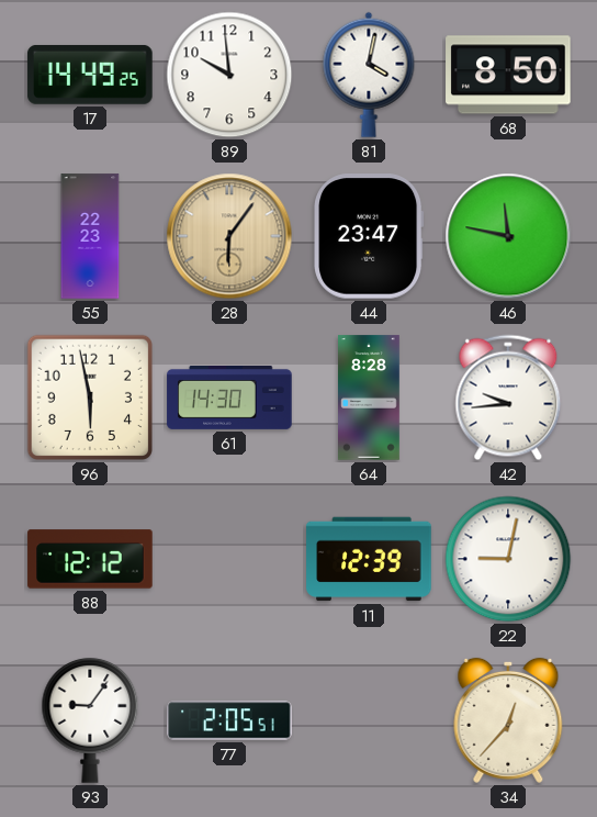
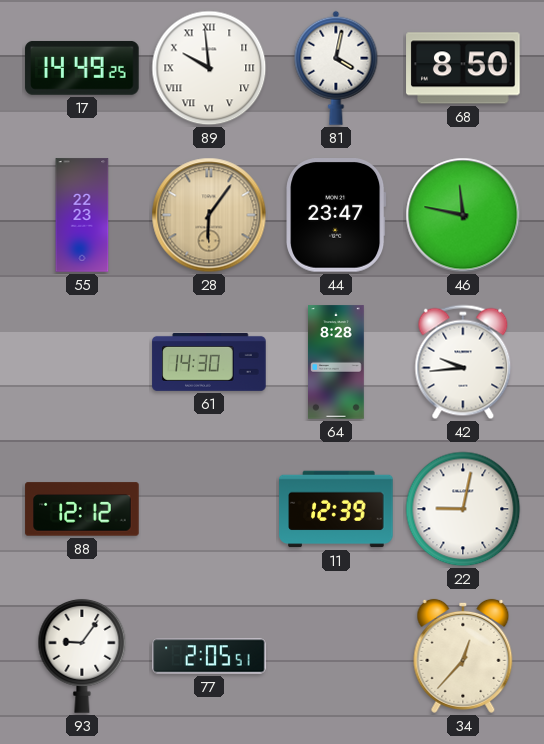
89 numerals: Arabic -> Roman
96: 5:58 -> none
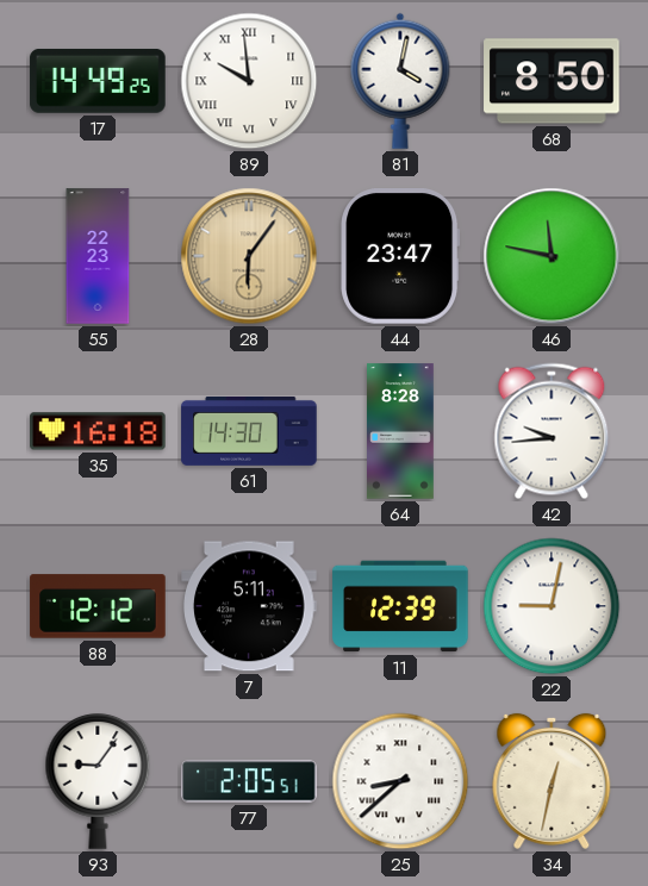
35: none -> 16:18
7: none -> 5:11
25: none -> 8:38
34: 12:37 -> 12:32
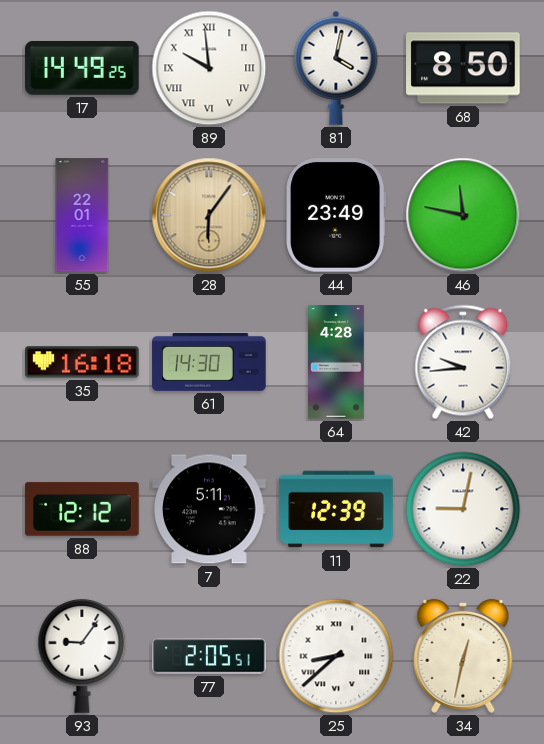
55: 22:23 -> 22:01
44: 23:47 -> 23:49
64: 8:28 -> 4:28
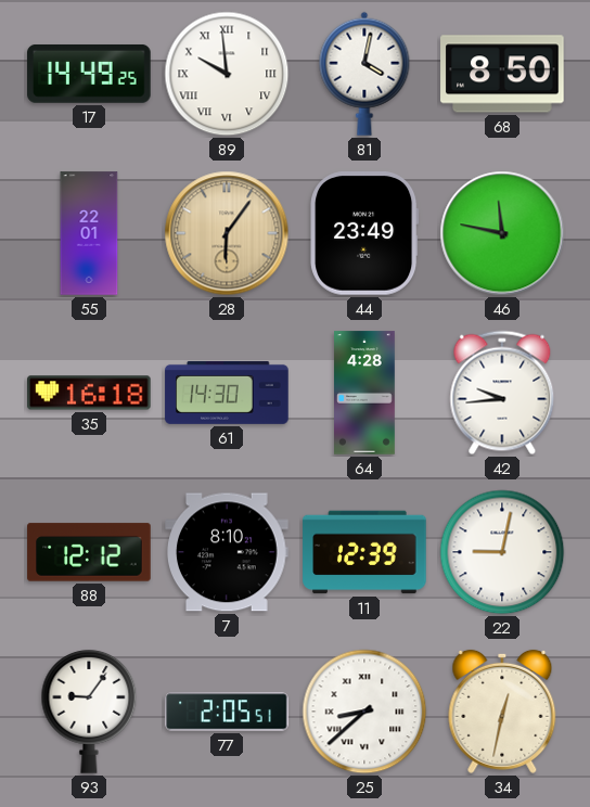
7: 5:11 -> 8:10
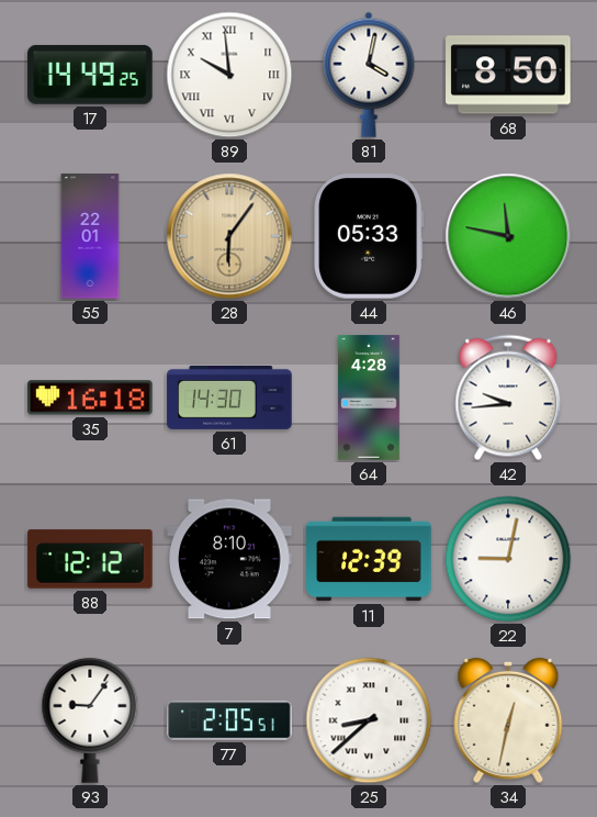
44: 23:49 -> 05:33
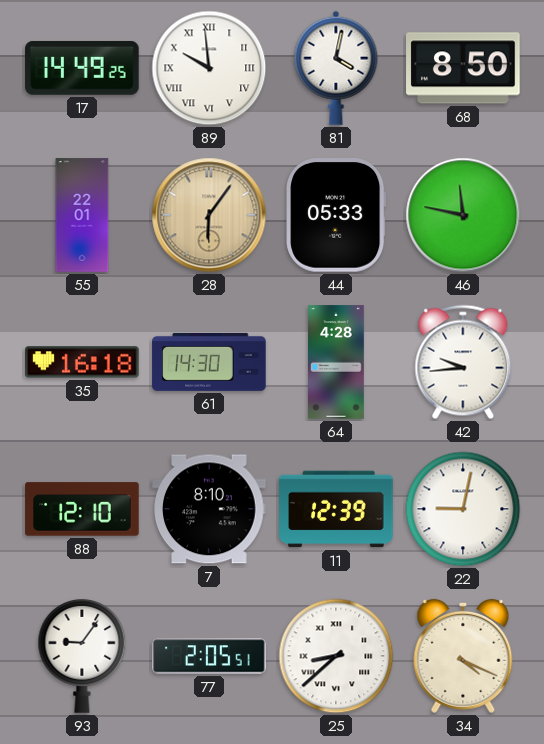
88: 12:12 -> 12:10
34: 12:32 -> 4:19
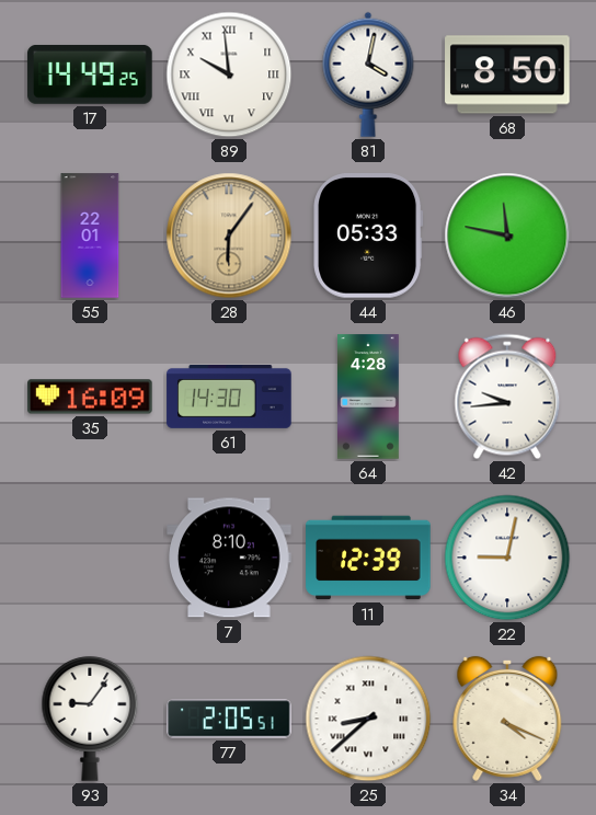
35: 16:18 -> 16:09
88: 12:10 -> none
